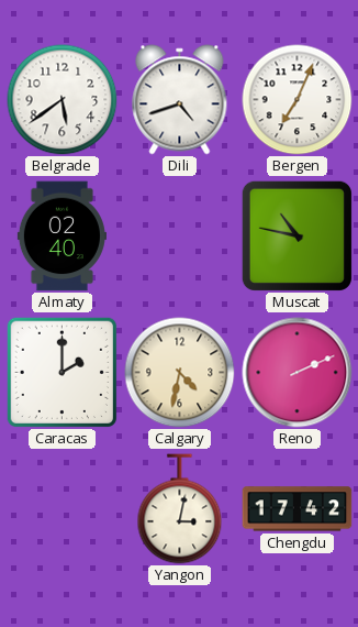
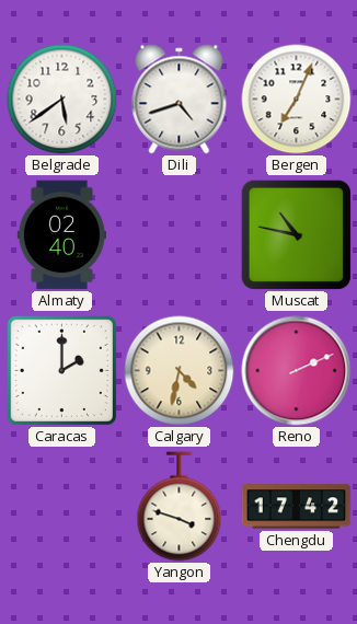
Yangon: 3:02 -> 3:48
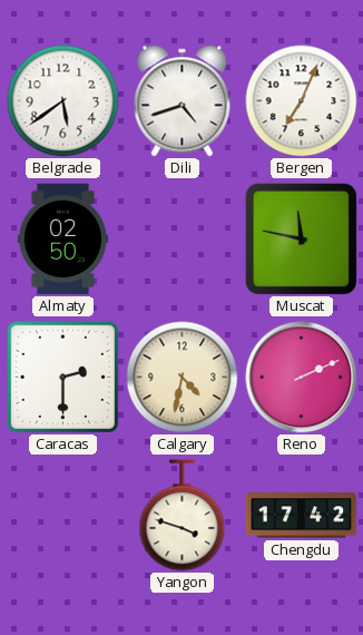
Almaty: 02:40 -> 02:50
Muscat: 10:47 -> 11:47
Caracas: 2:00 -> 2:30
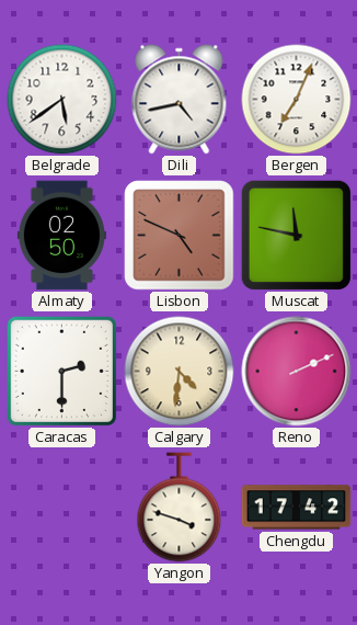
Dili: 4:42 -> 4:43
Lisbon: none -> 4:49
Calgary: 4:32 -> 4:31
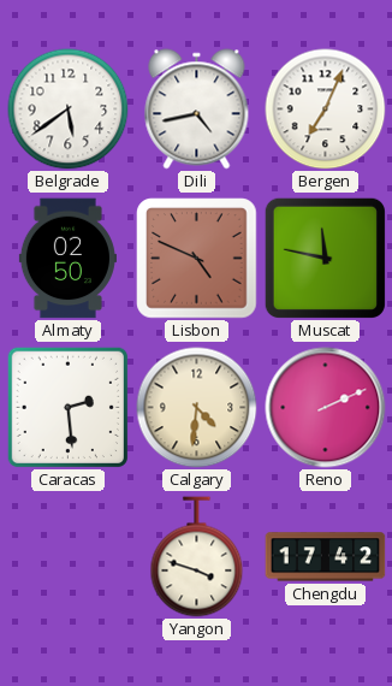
Caracas: 2:30 -> 2:29
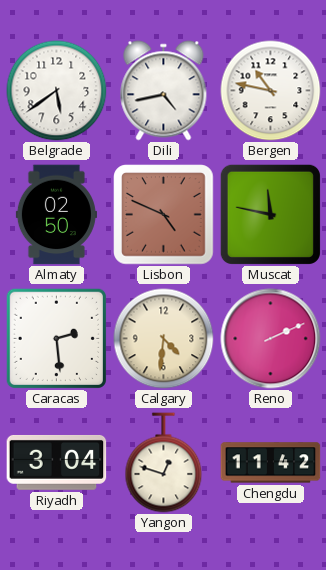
Bergen: 7:04 -> 10:47
Riyadh: none -> 3:04
Yangon: 3:48 -> 12:48
Chengdu: 17:42 -> 11:42
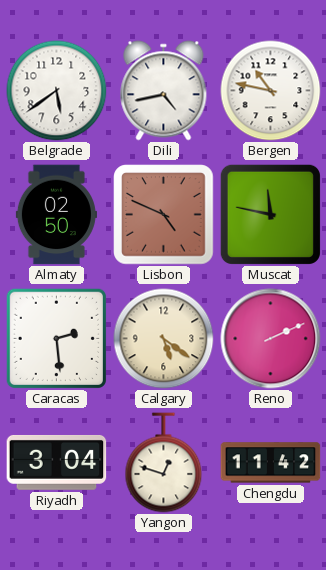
Calgary: 4:31 -> 5:21
